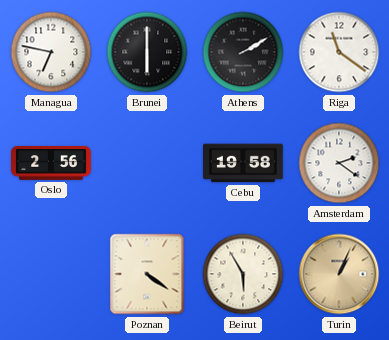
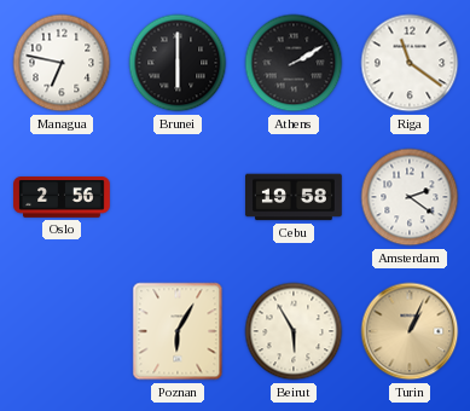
Poznan: 4:21 -> 6:05
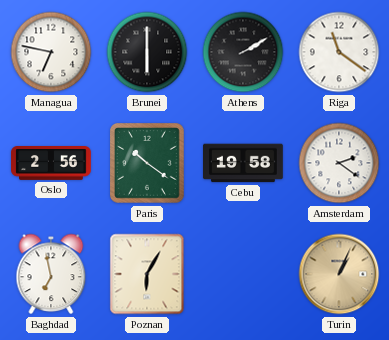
Paris: none -> 10:21
Baghdad: none -> 6:58
Beirut: 5:55 -> none
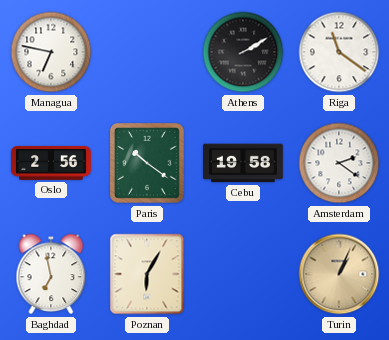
Brunei: 6:00 -> none
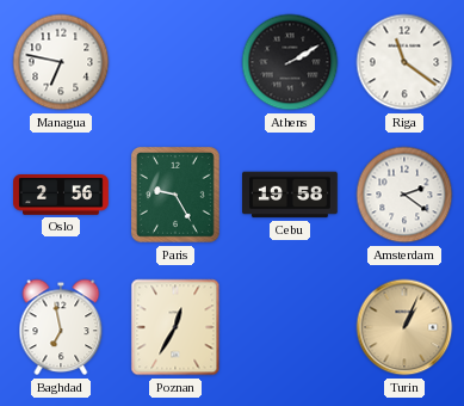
Paris: 10:21 -> 9:25
Poznan: 6:05 -> 12:35
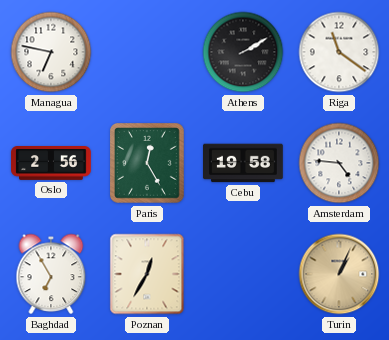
Paris: 9:25 -> 12:25
Amsterdam: 2:21 -> 4:46
Baghdad: 6:58 -> 6:55
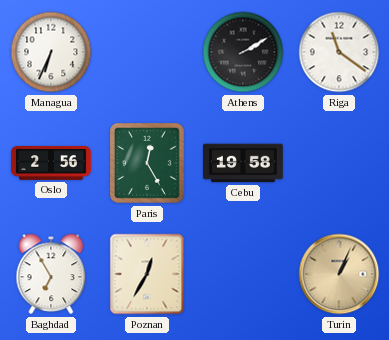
Managua: 6:47 -> 6:34
Amsterdam: 4:46 -> none
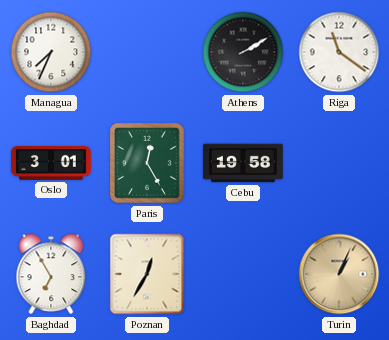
Managua: 6:34 -> 7:34
Oslo: 2:56 -> 3:01
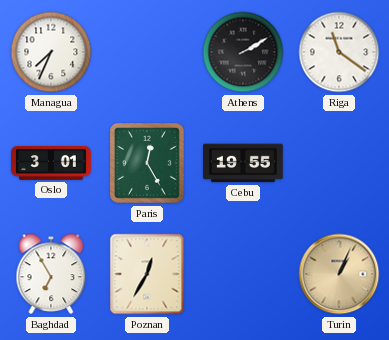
Cebu: 19:58 -> 19:55
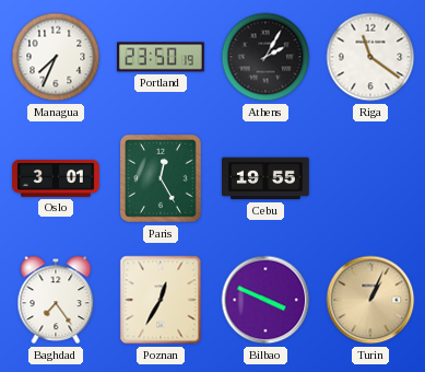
Portland: none -> 23:50
Athens: 2:10 -> 2:05
Baghdad: 6:55 -> 7:24
Bilbao: none -> 3:49
